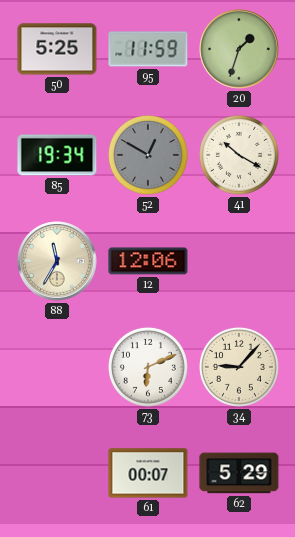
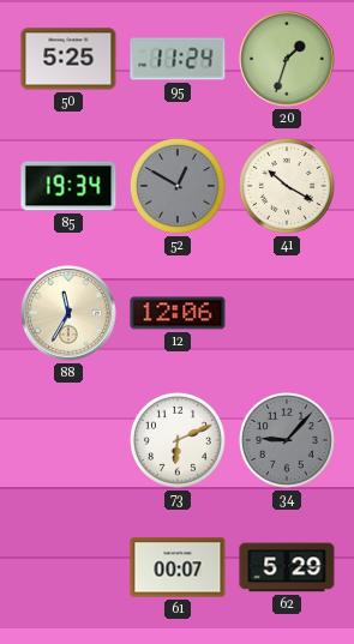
95: 11:59 -> 11:24
34 dial: cream -> grey
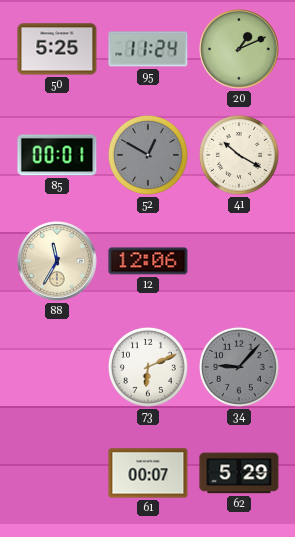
20: 1:33 -> 1:11
85: 19:34 -> 00:01
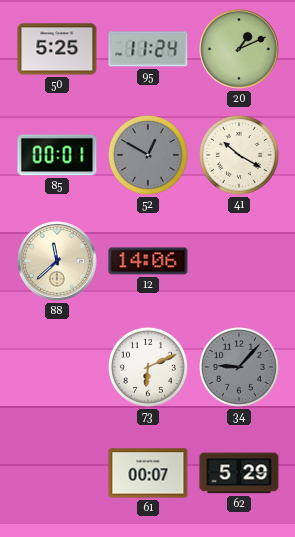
88: 11:35 -> 11:38
12: 12:06 -> 14:06
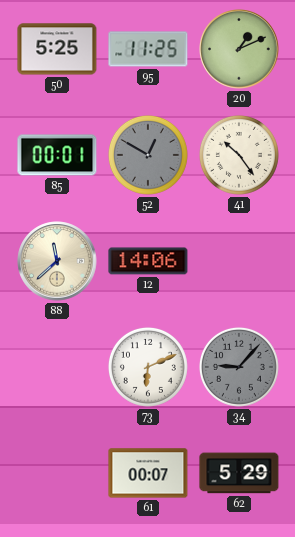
95: 11:24 -> 11:25
41: 10:20 -> 10:24
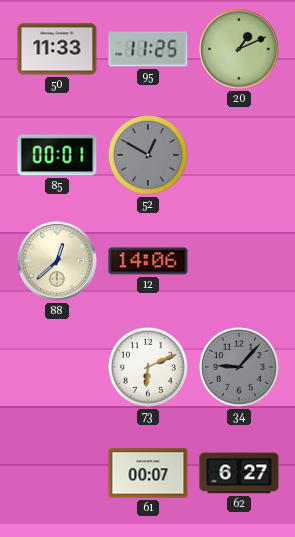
50: 5:25 -> 11:33
41: 10:24 -> none
88: 11:38 -> 12:38
62: 5:29 -> 6:27
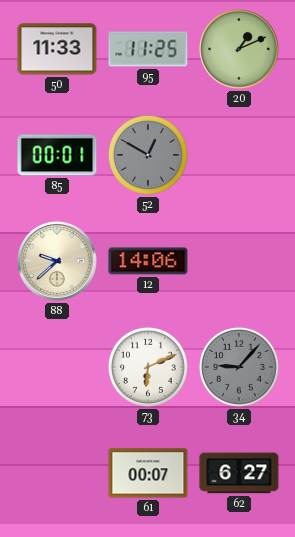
88: 12:38 -> 9:38
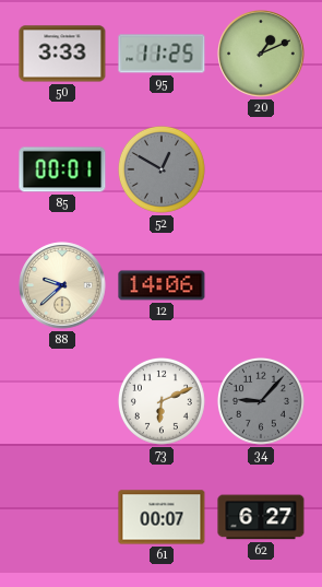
50: 11:33 -> 3:33
